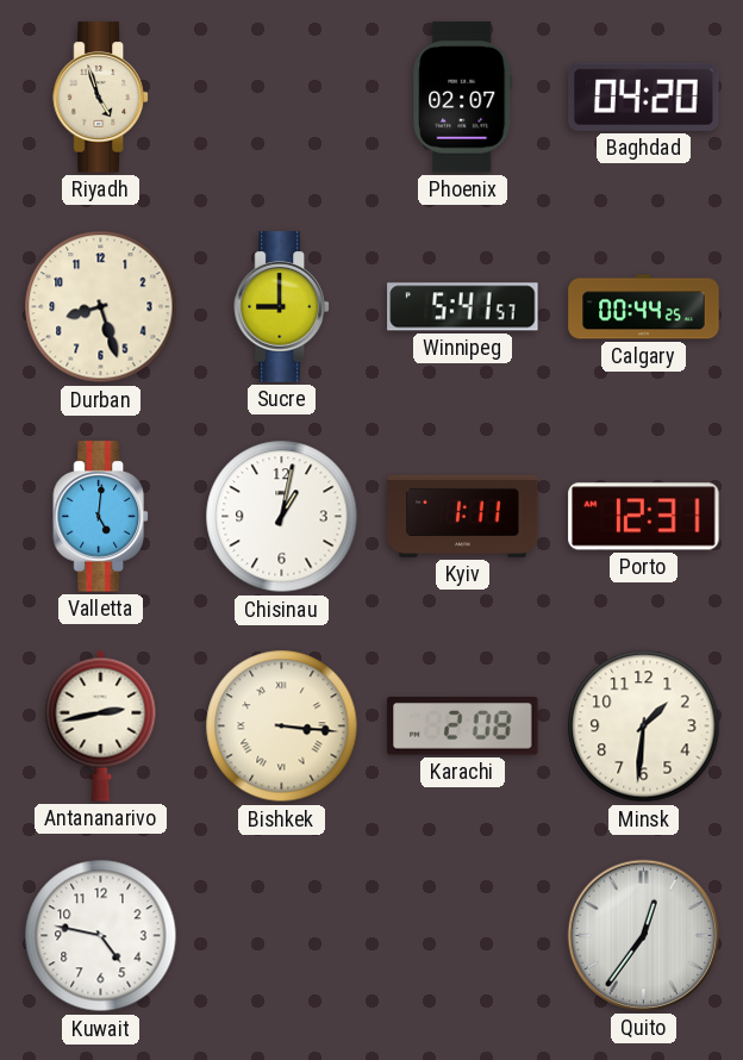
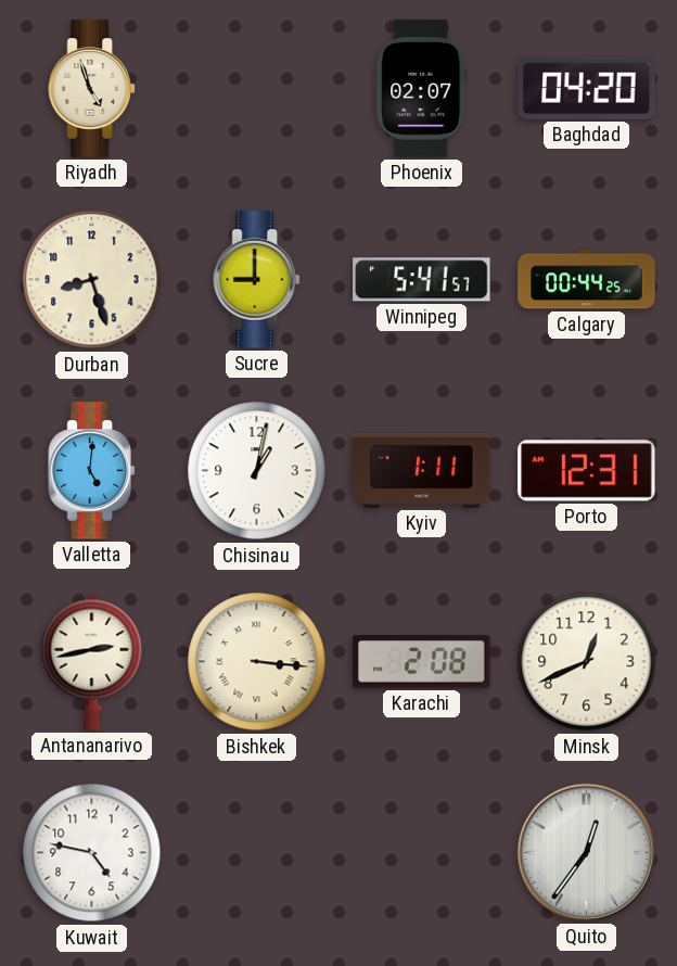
Minsk: 1:31 -> 12:41
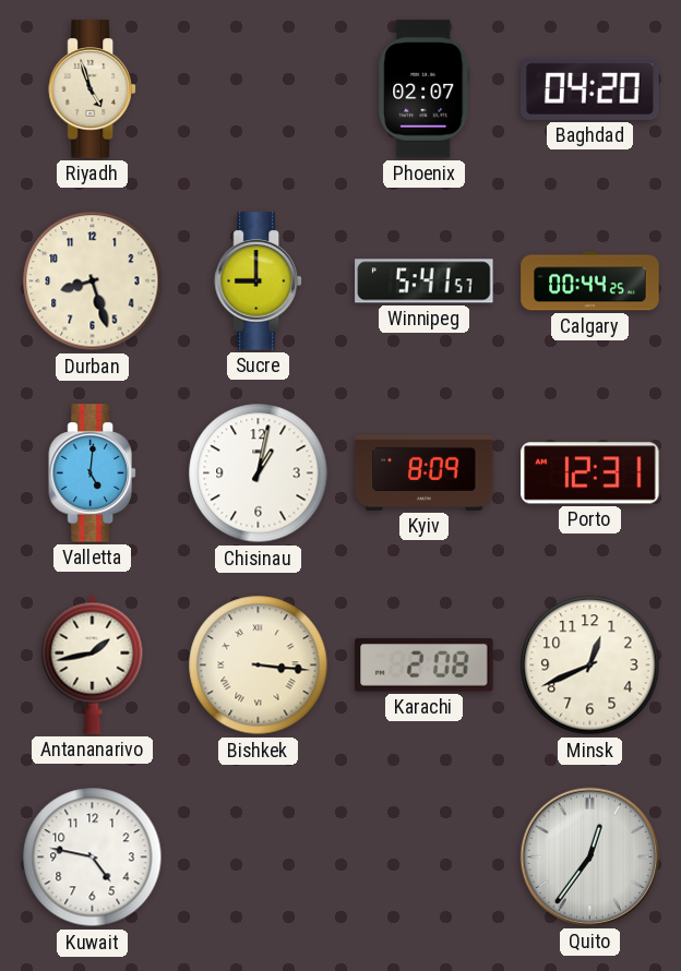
Kyiv: 1:11 -> 8:09
Antananarivo: 2:43 -> 1:43
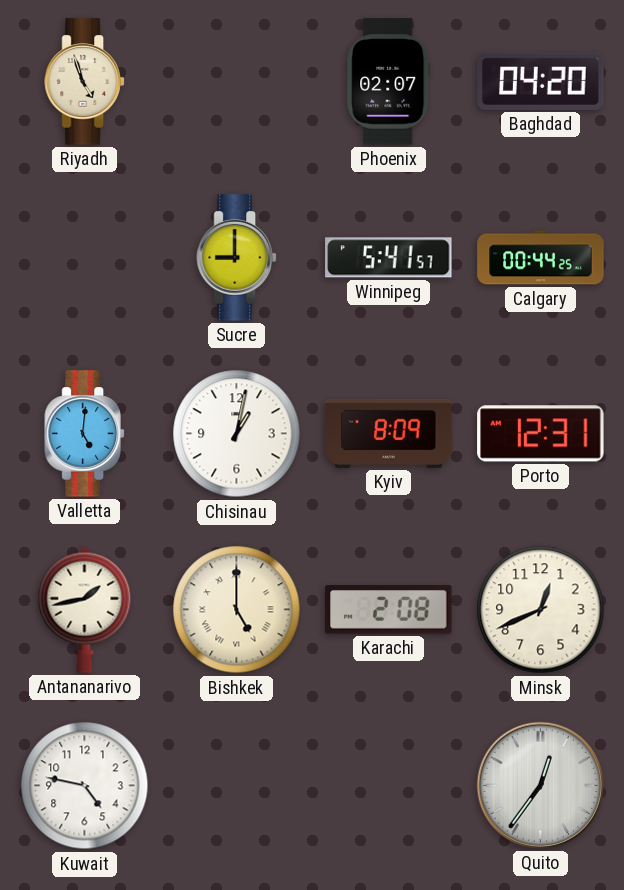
Durban: 8:27 -> none
Bishkek: 3:16 -> 5:00
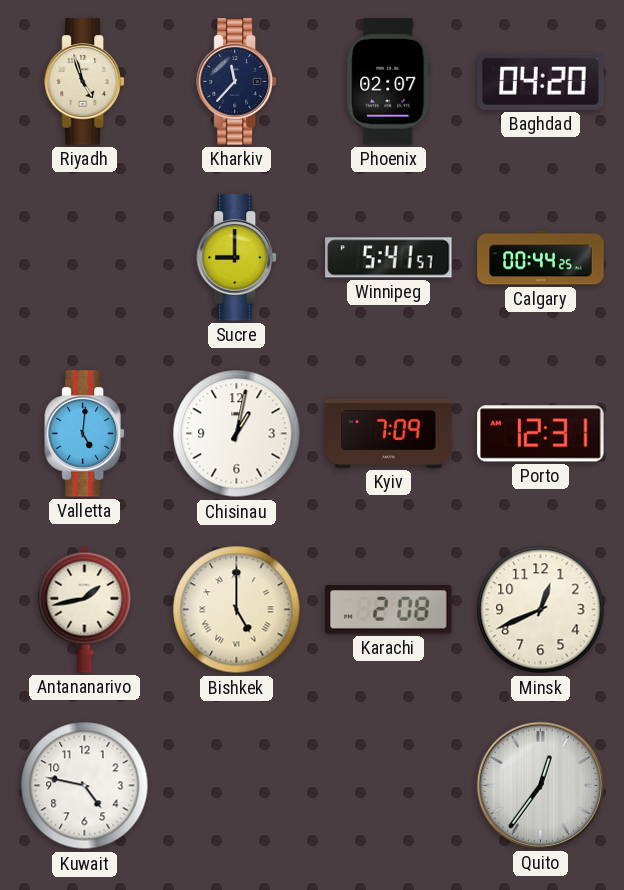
Kharkiv: none -> 11:37
Kyiv: 8:09 -> 7:09
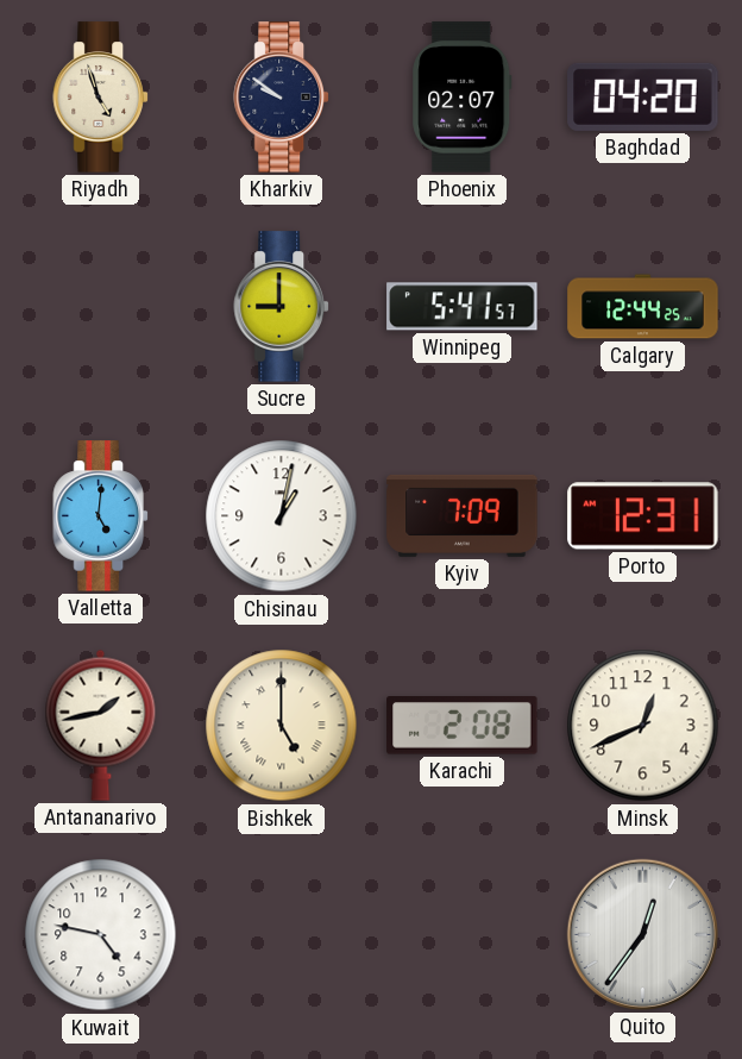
Kharkiv: 11:37 -> 9:51
Calgary: 00:44 -> 12:44
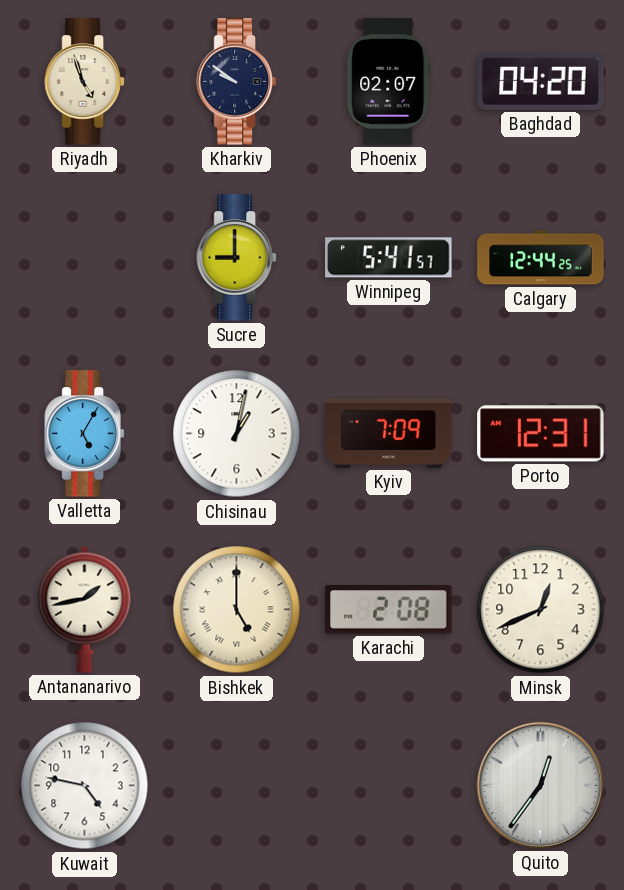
Valletta: 5:01 -> 5:05
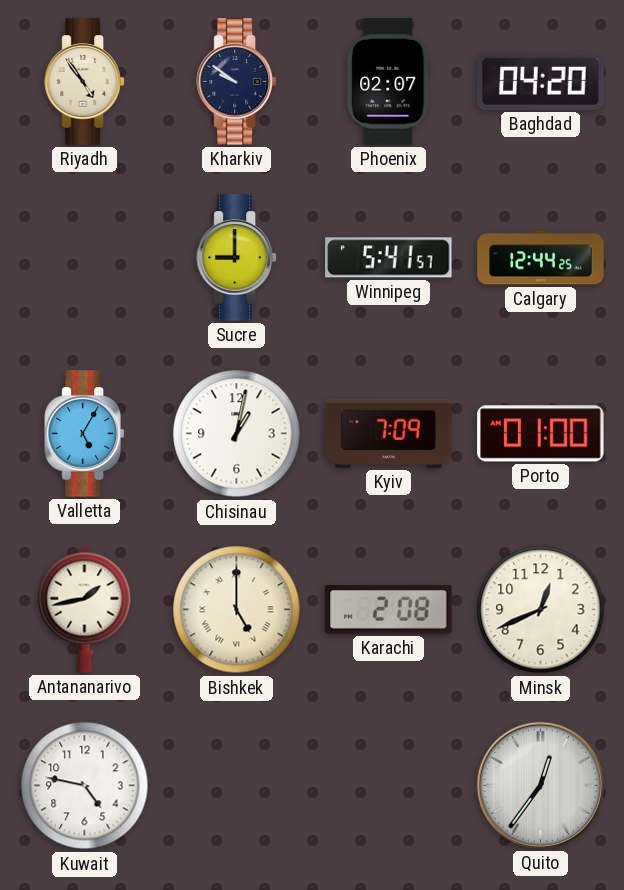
Riyadh: 4:57 -> 4:54
Porto: 12:31 -> 01:00
